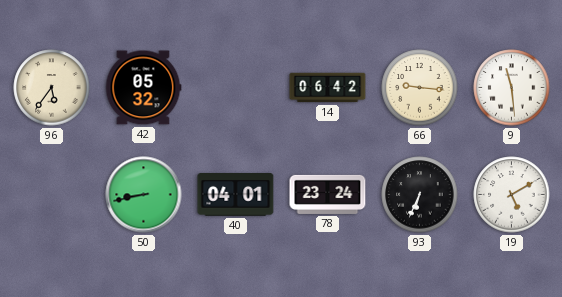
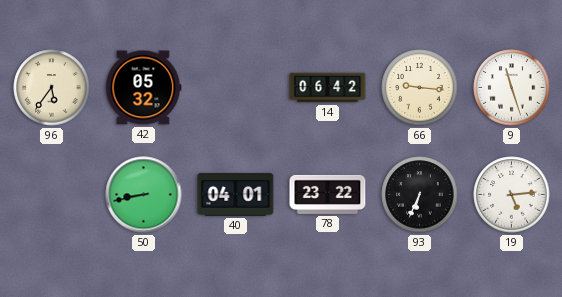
9: 11:29 -> 11:27
78: 23:24 -> 23:22
19: 5:10 -> 5:14
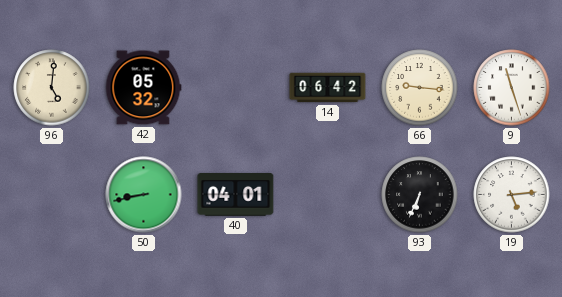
96: 5:36 -> 5:01
78: 23:22 -> none
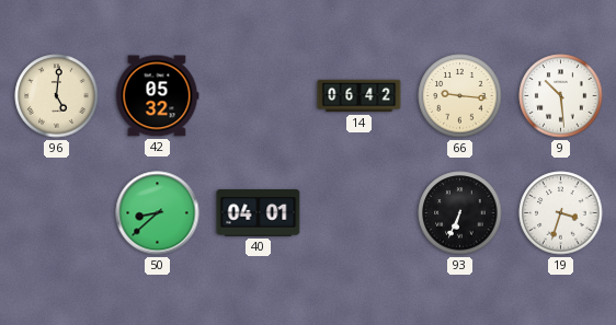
9: 11:27 -> 10:29
50: 8:43 -> 8:38
19: 5:14 -> 3:33
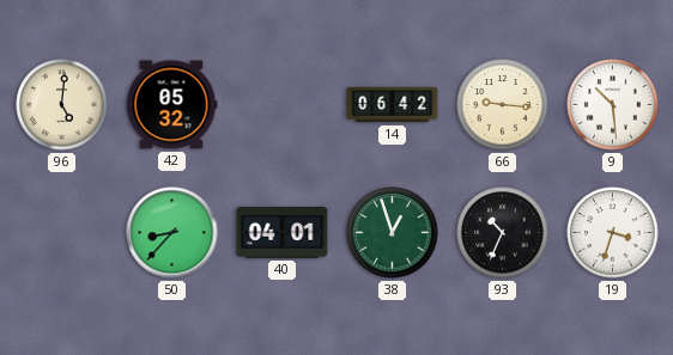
50: 8:38 -> 8:37
38: none -> 12:57
93: 6:34 -> 10:34
